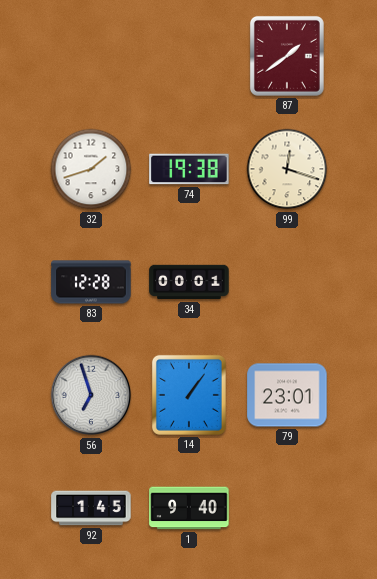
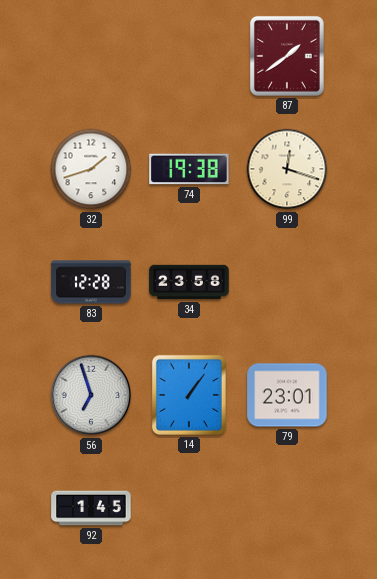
34: 00:01 -> 23:58
1: 9:40 -> none
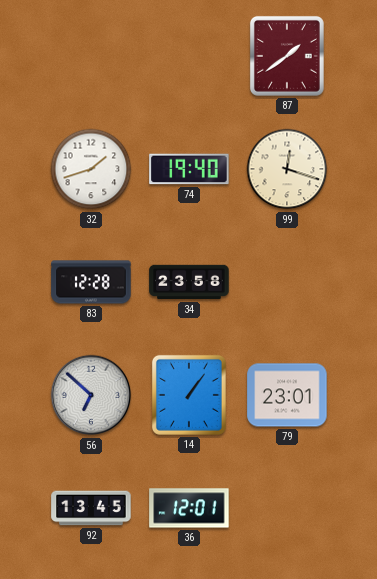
74: 19:38 -> 19:40
56: 6:57 -> 6:52
92: 1:45 -> 13:45
36: none -> 12:01
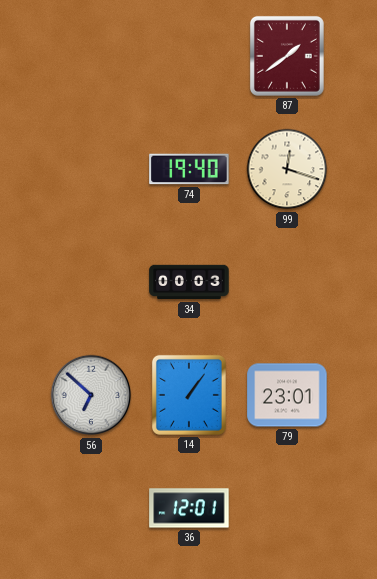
32: 1:42 -> none
83: 12:28 -> none
34: 23:58 -> 00:03
92: 13:45 -> none
